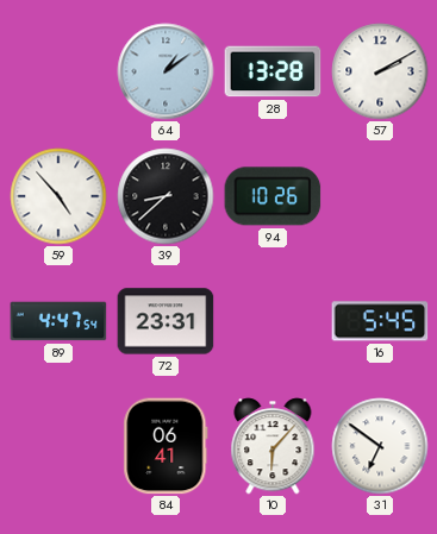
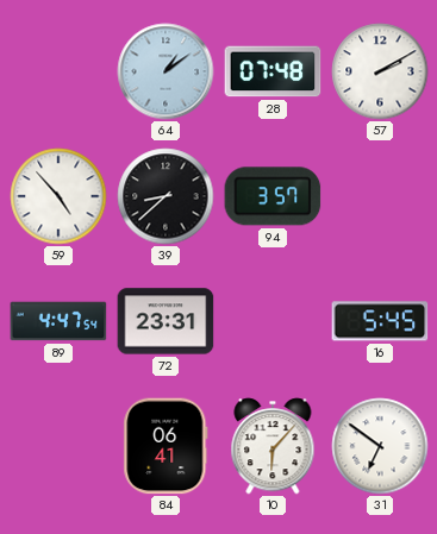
28: 13:28 -> 07:48
94: 10:26 -> 3:57
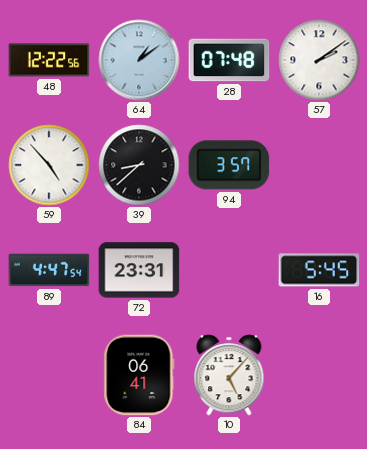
48: none -> 12:22
57: 2:10 -> 2:09
10: 6:07 -> 5:07
31: 6:51 -> none
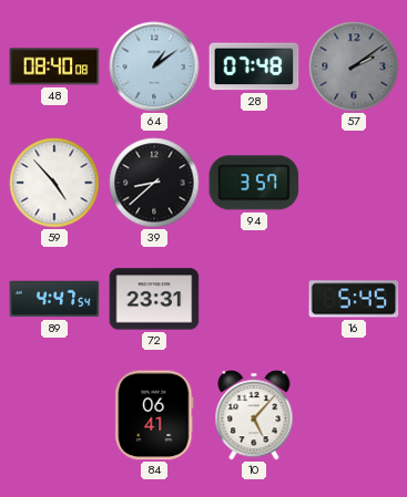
48: 12:22 -> 08:40
57 dial: white -> grey
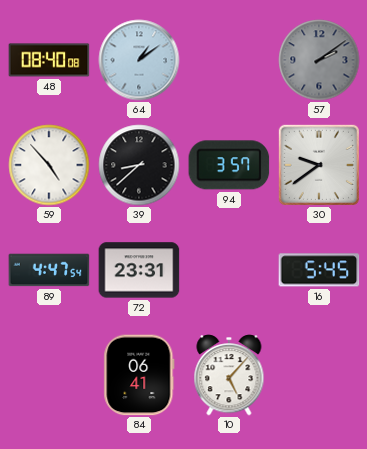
28: 07:48 -> none
30: none -> 9:39
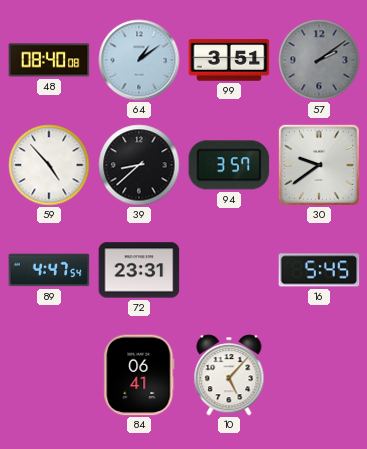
99: none -> 3:51
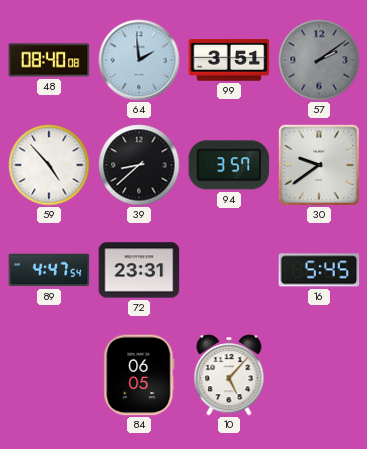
64: 1:09 -> 1:59
84: 06:41 -> 06:05
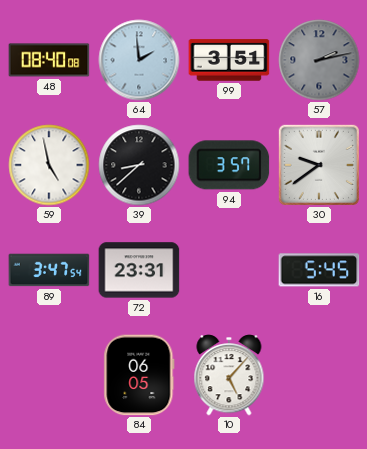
57: 2:09 -> 2:13
59: 4:53 -> 4:58
89: 4:47 -> 3:47
